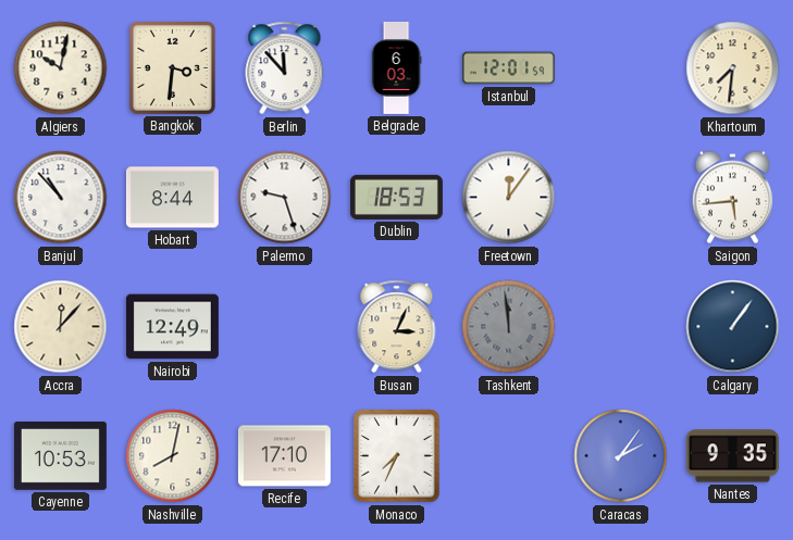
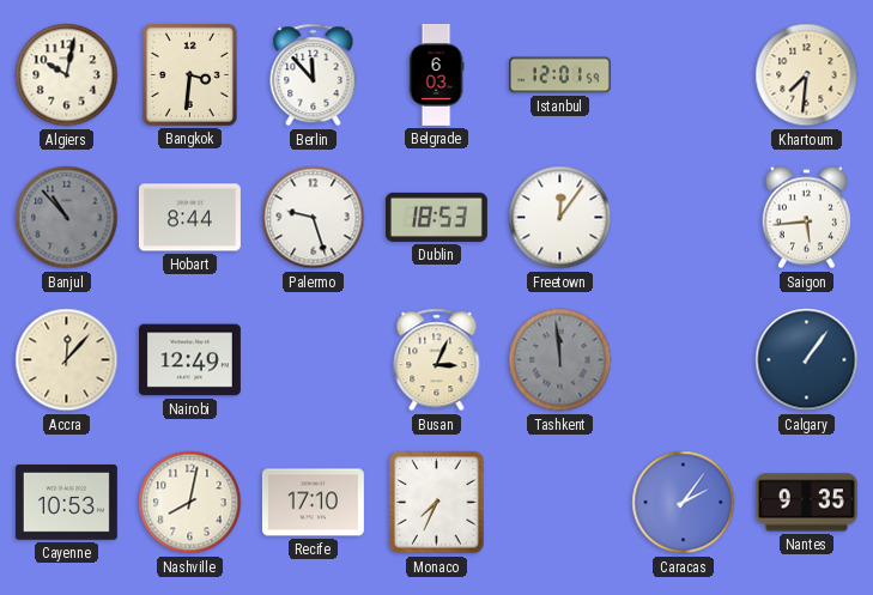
Banjul dial: white -> grey
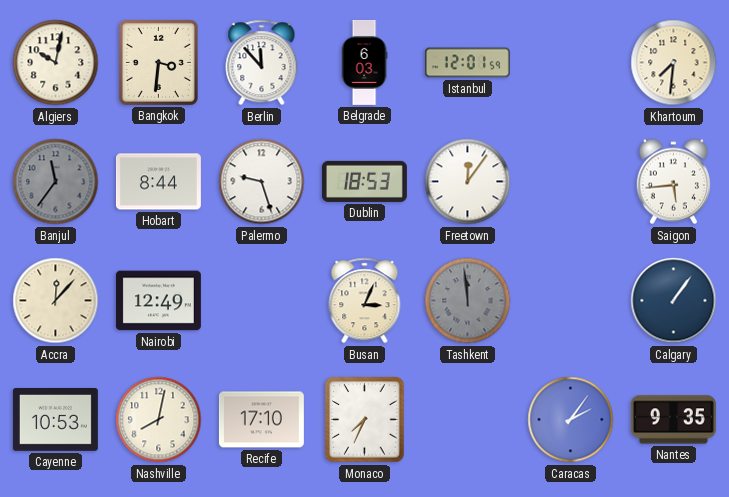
Banjul: 10:53 -> 11:36
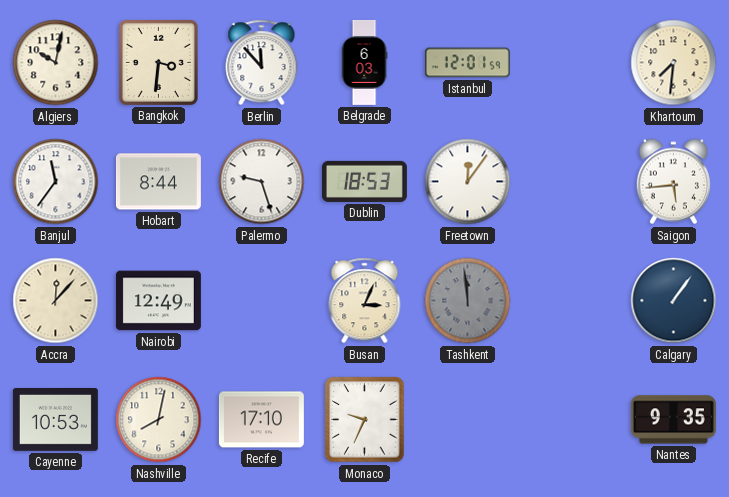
Banjul dial: grey -> white
Monaco: 7:34 -> 9:34
Caracas: 2:06 -> none
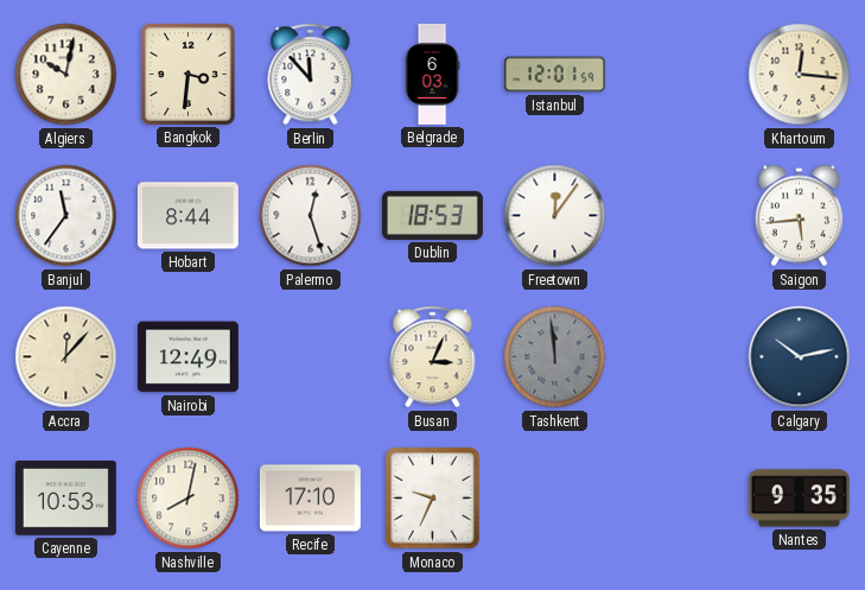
Khartoum: 7:31 -> 12:16
Palermo: 9:27 -> 12:27
Calgary: 1:06 -> 10:13
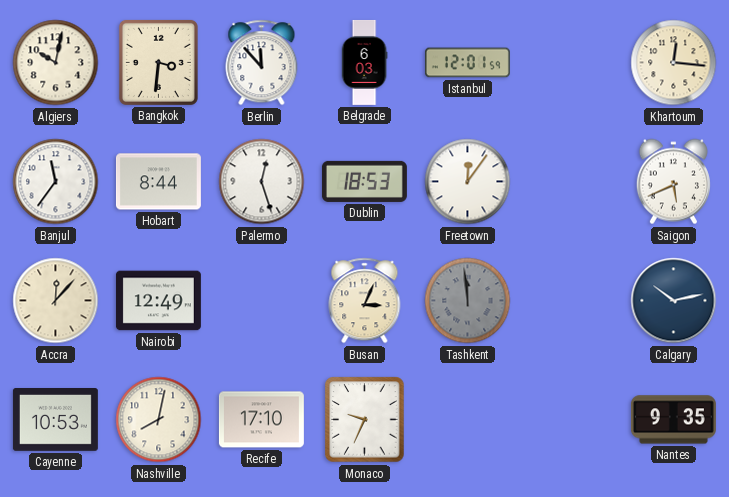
Saigon: 5:44 -> 5:41
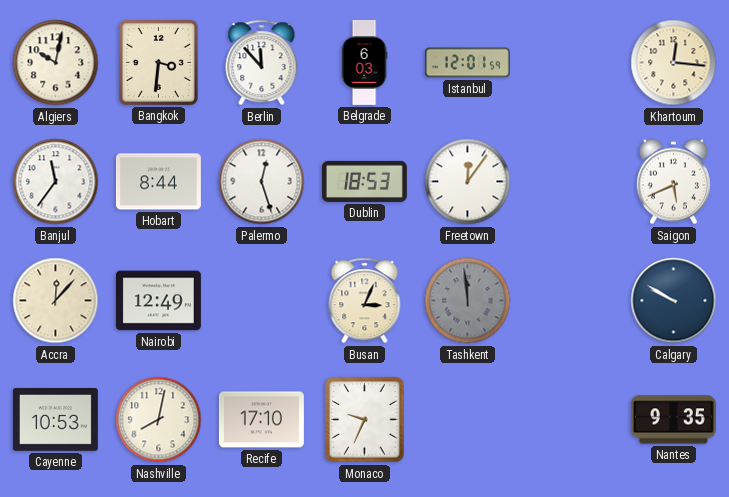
Calgary: 10:13 -> 9:50
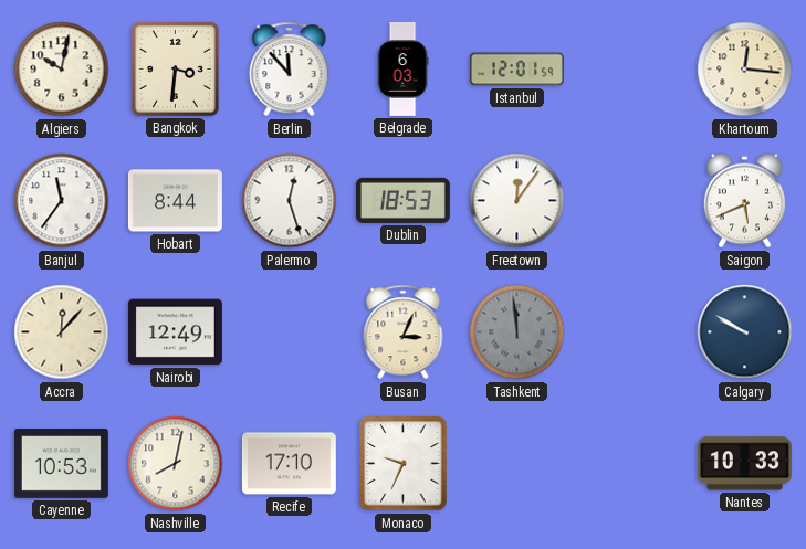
Nantes: 9:35 -> 10:33
